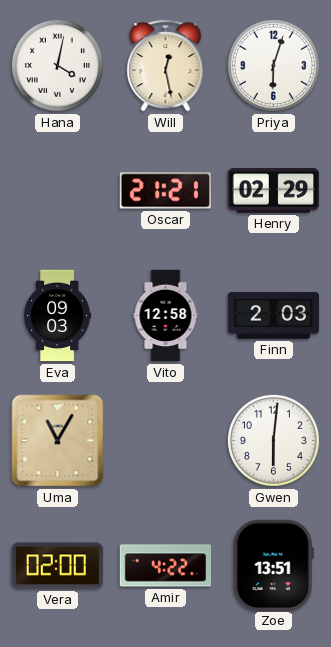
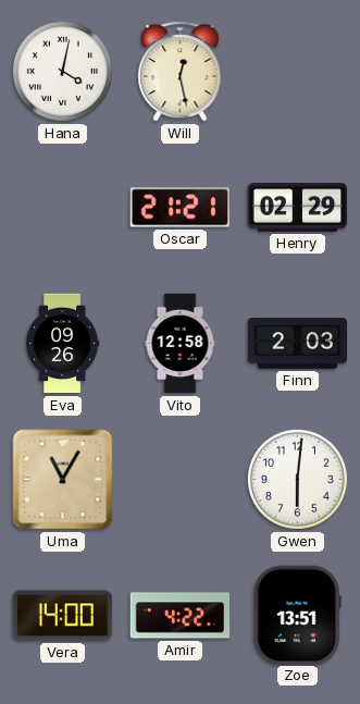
Priya: 6:03 -> none
Eva: 09:03 -> 09:26
Vera: 02:00 -> 14:00
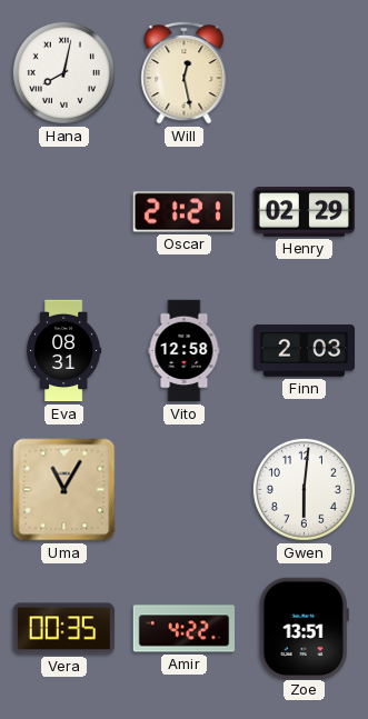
Hana: 4:02 -> 8:02
Eva: 09:26 -> 08:31
Vera: 14:00 -> 00:35
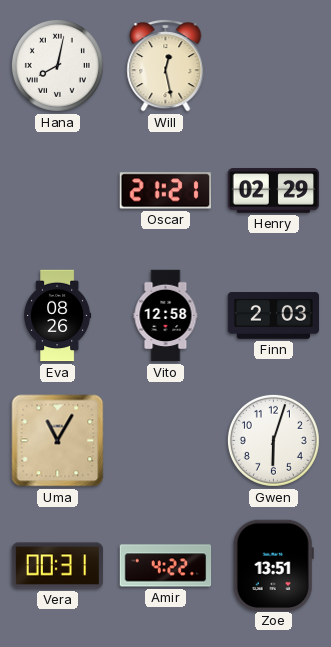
Eva: 08:31 -> 08:26
Gwen: 6:01 -> 6:03
Vera: 00:35 -> 00:31
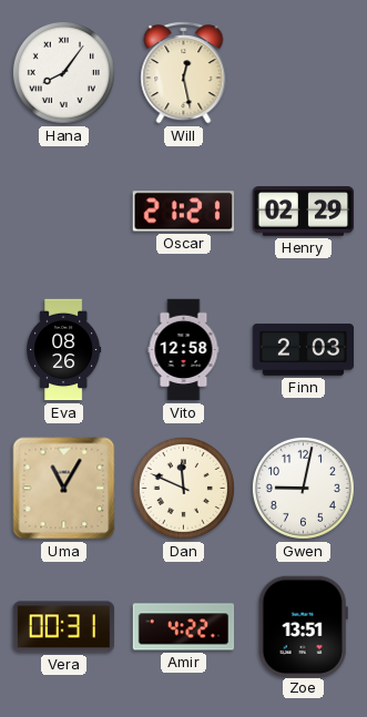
Hana: 8:02 -> 8:06
Dan: none -> 11:49
Gwen: 6:03 -> 9:02
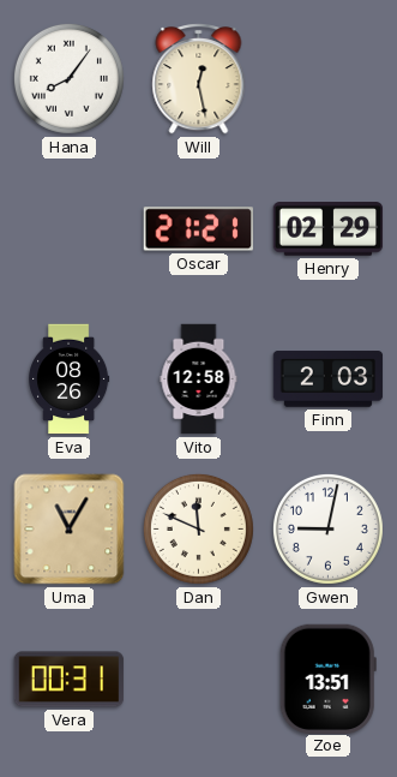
Amir: 4:22 -> none
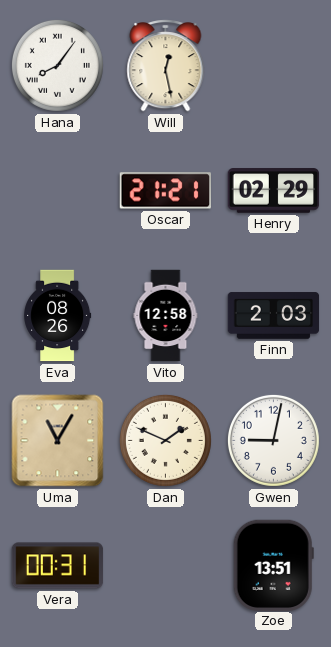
Dan: 11:49 -> 1:49
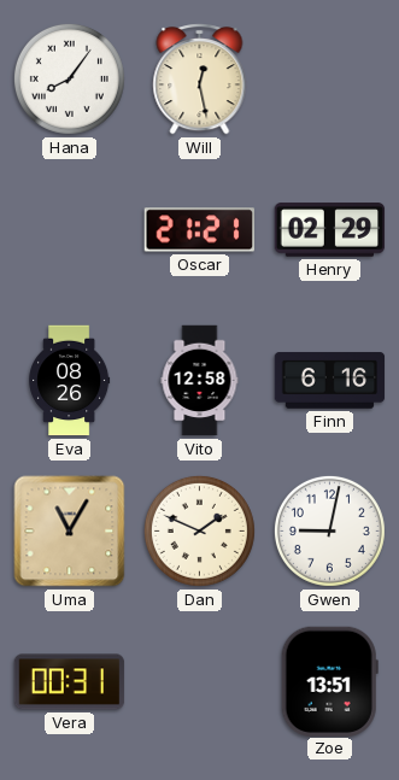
Finn: 2:03 -> 6:16
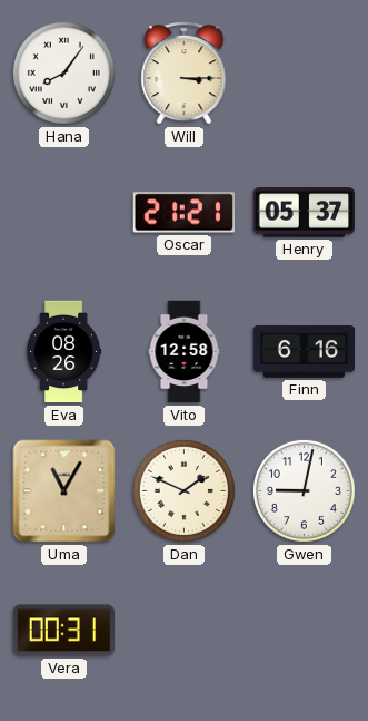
Will: 12:28 -> 3:15
Henry: 02:29 -> 05:37
Zoe: 13:51 -> none
